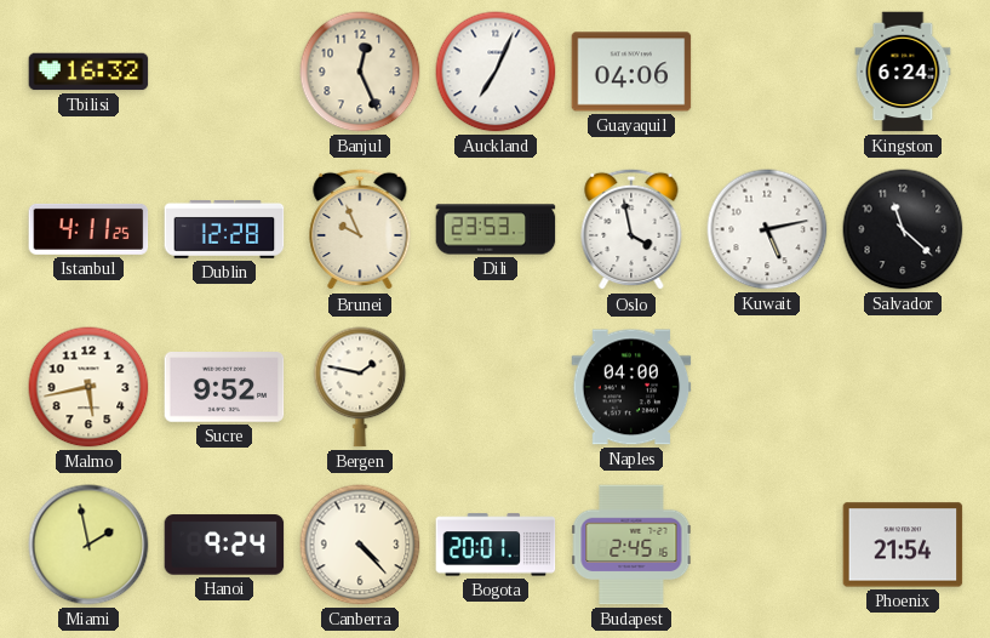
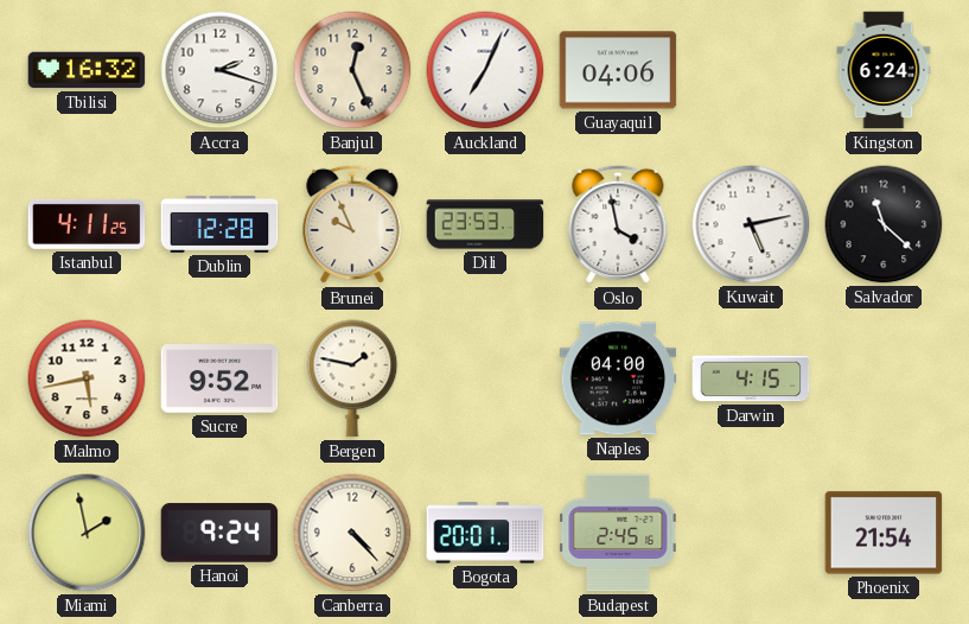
Accra: none -> 2:18
Darwin: none -> 4:15
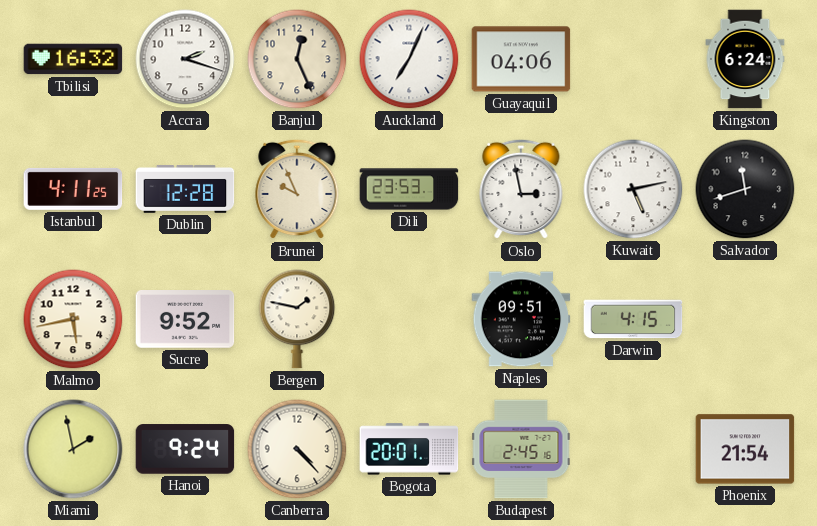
Oslo: 3:58 -> 2:58
Salvador: 11:22 -> 11:42
Naples: 04:00 -> 09:51
